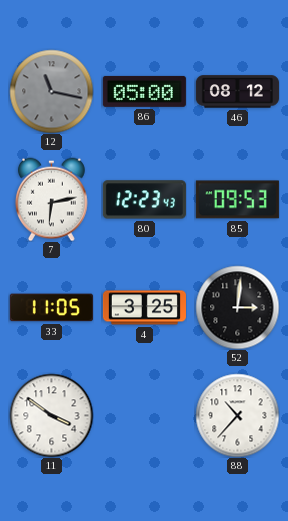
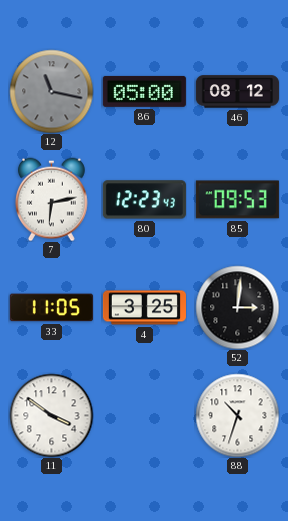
88: 10:37 -> 10:33
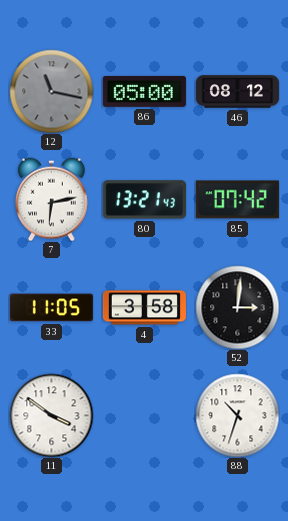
80: 12:23 -> 13:21
85: 09:53 -> 07:42
4: 3:25 -> 3:58
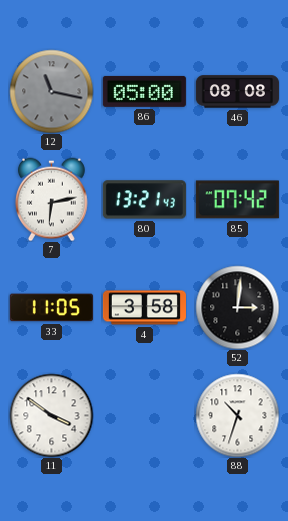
46: 08:12 -> 08:08
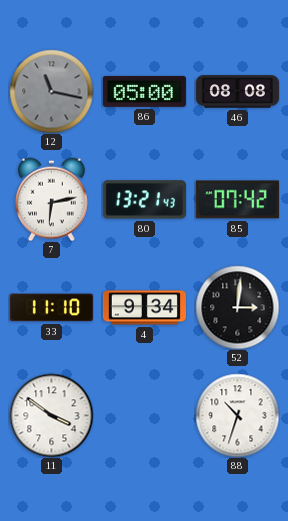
33: 11:05 -> 11:10
4: 3:58 -> 9:34
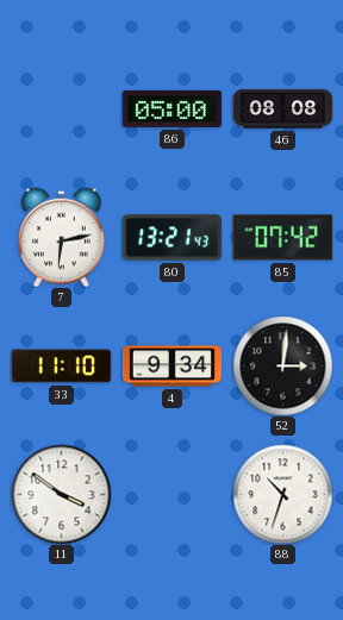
12: 11:17 -> none
